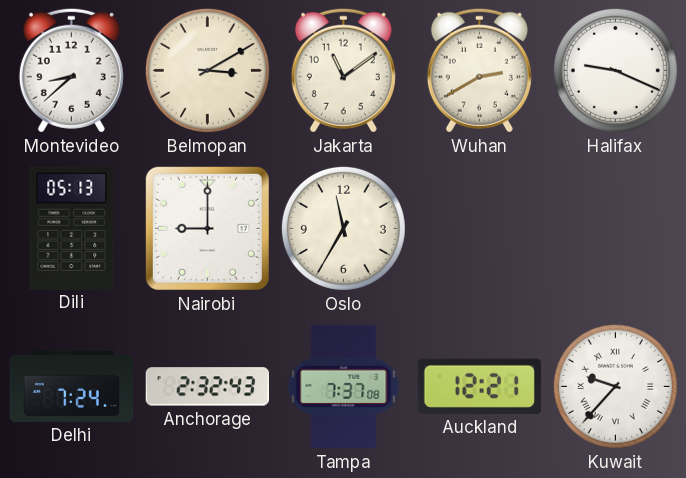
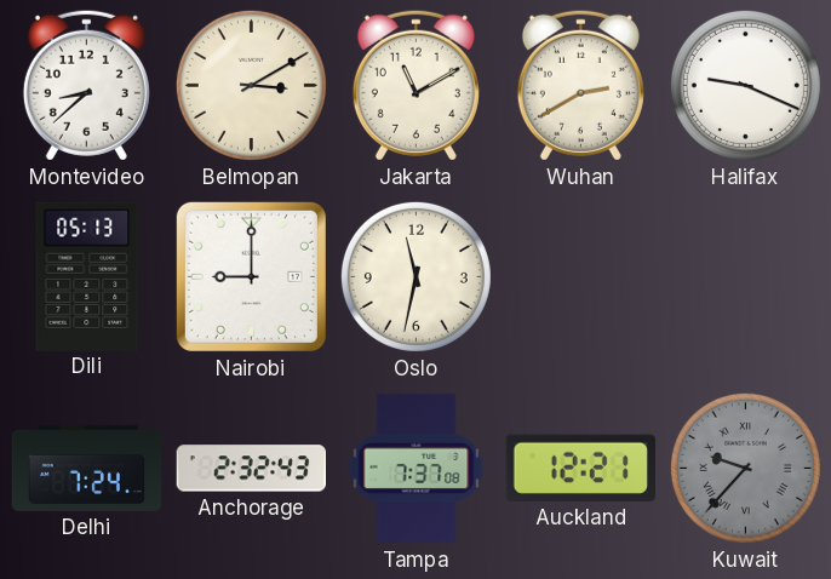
Jakarta: 11:09 -> 11:10
Oslo: 11:35 -> 11:32
Kuwait dial: white -> grey
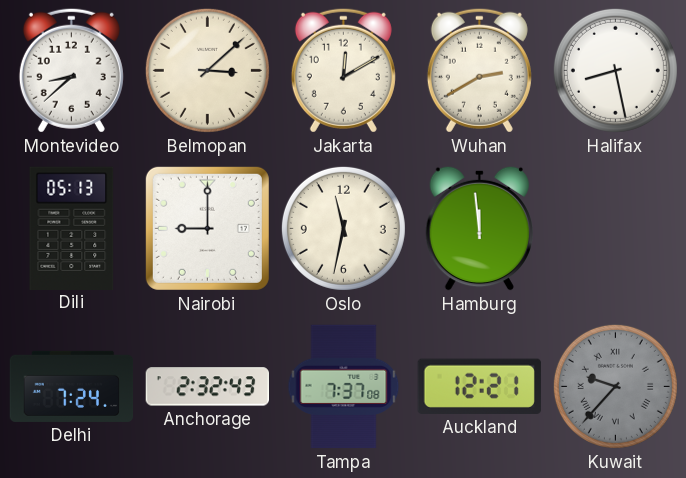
Belmopan: 3:10 -> 3:08
Jakarta: 11:10 -> 12:10
Halifax: 9:19 -> 8:28
Hamburg: none -> 11:59
